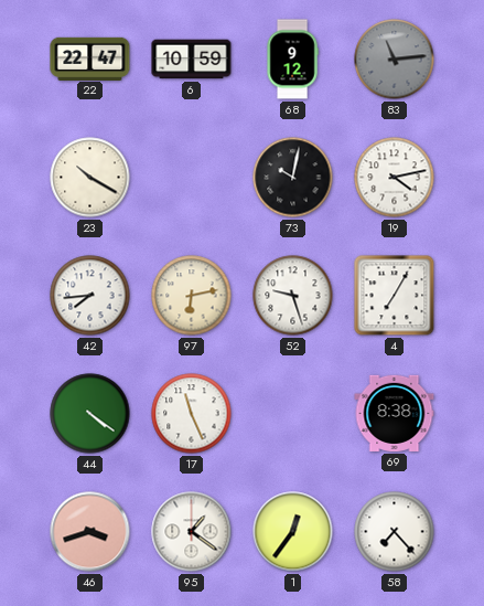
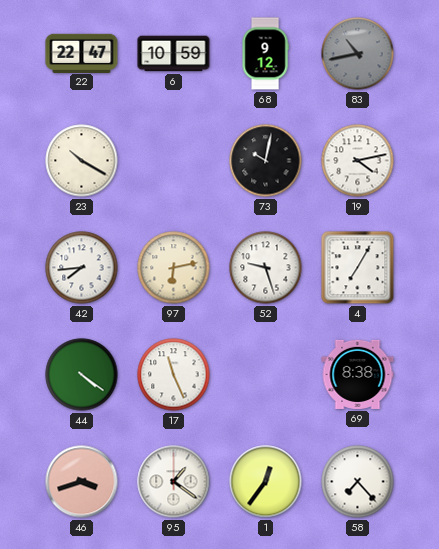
83: 11:14 -> 10:43
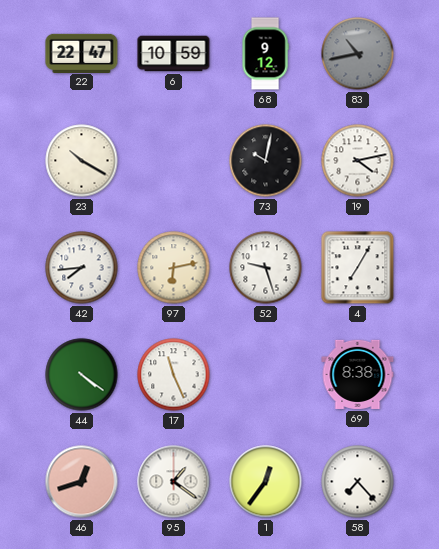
46: 3:42 -> 12:42
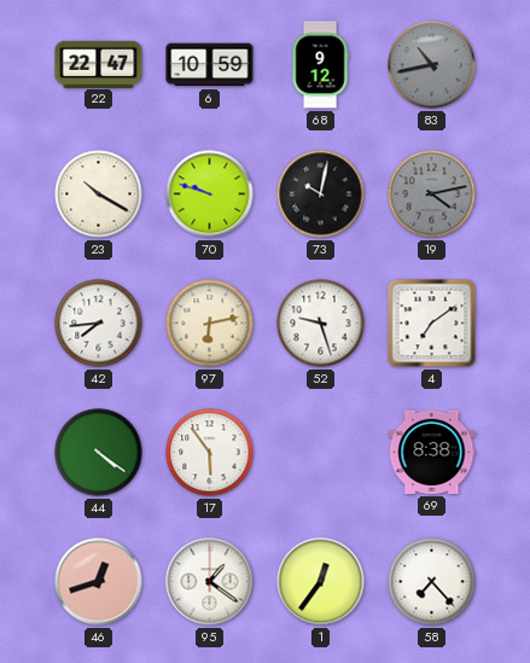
70: none -> 9:48
19 dial: white -> grey
4: 7:05 -> 7:09
17: 11:26 -> 5:54
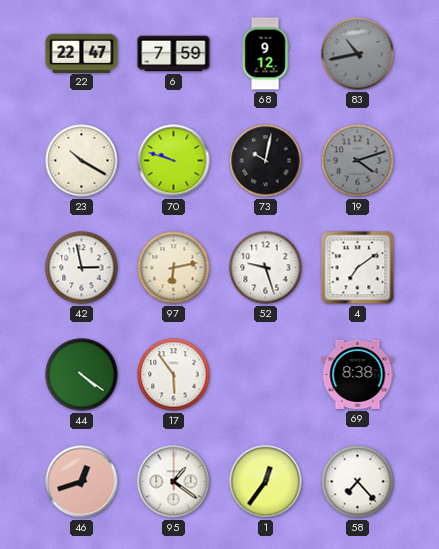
6: 10:59 -> 7:59
19: 4:13 -> 4:12
42: 7:44 -> 2:58
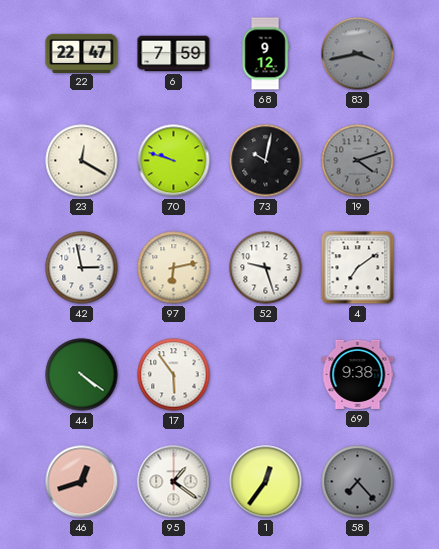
83: 10:43 -> 3:43
23: 10:20 -> 12:20
69: 8:38 -> 9:38
58 dial: white -> grey
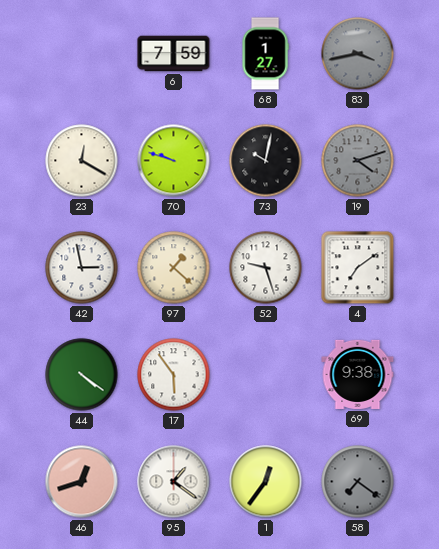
22: 22:47 -> none
68: 9:12 -> 1:27
97: 6:13 -> 1:22
58: 7:23 -> 7:21
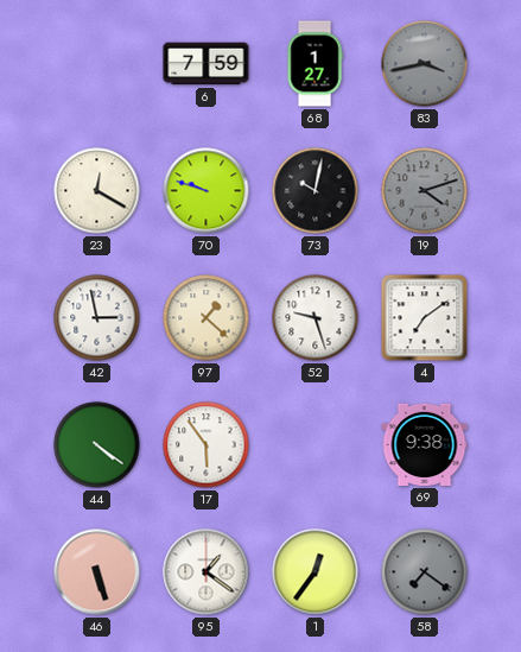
46: 12:42 -> 5:27
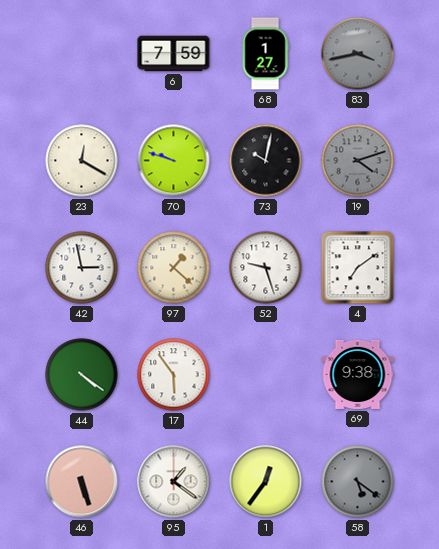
58: 7:21 -> 5:21
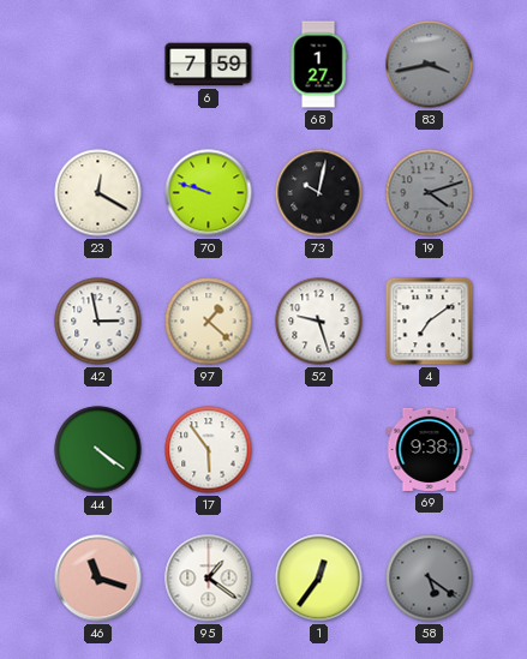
46: 5:27 -> 11:18
